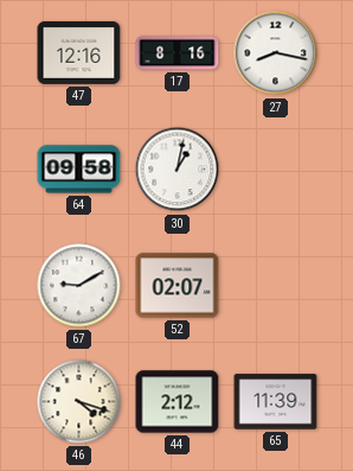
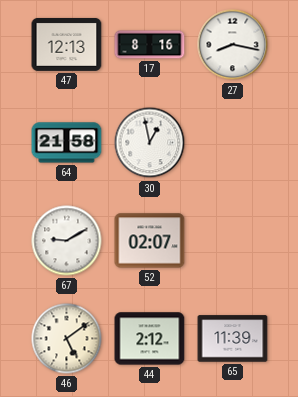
47: 12:16 -> 12:13
64: 09:58 -> 21:58
30: 1:02 -> 12:58
46: 4:18 -> 5:09
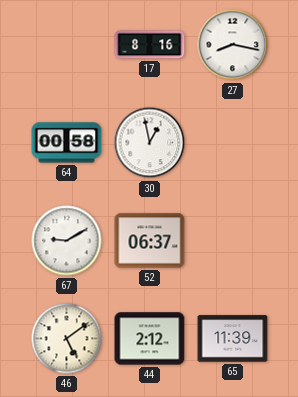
47: 12:13 -> none
64: 21:58 -> 00:58
52: 02:07 -> 06:37
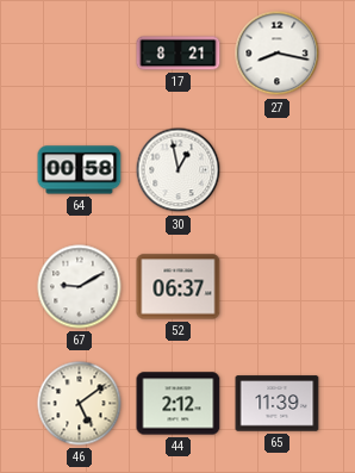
17: 8:16 -> 8:21
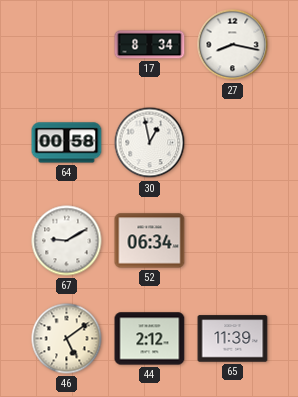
17: 8:21 -> 8:34
52: 06:37 -> 06:34
